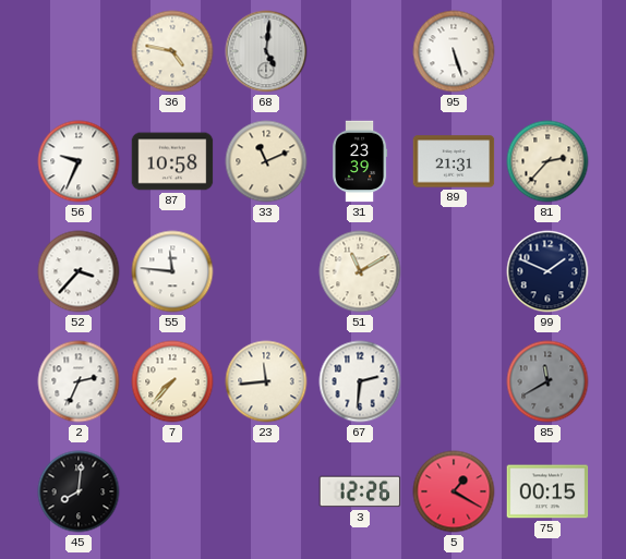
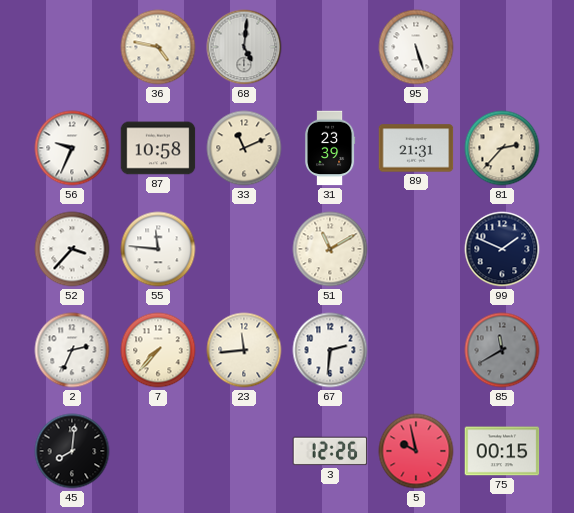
5: 1:20 -> 9:58
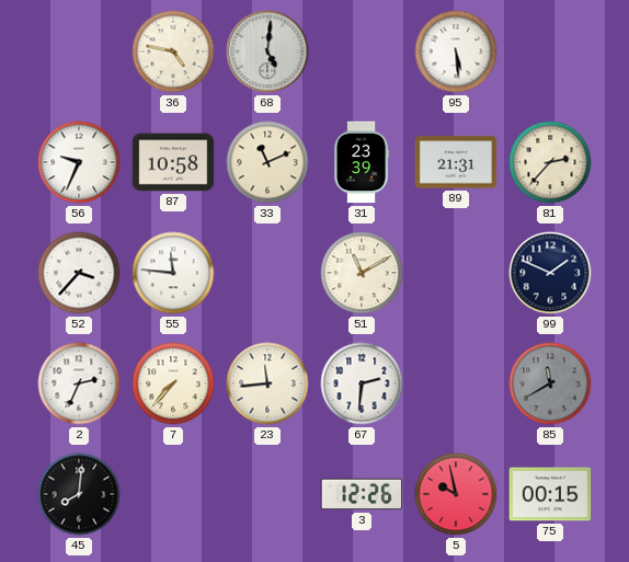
95: 5:27 -> 5:29
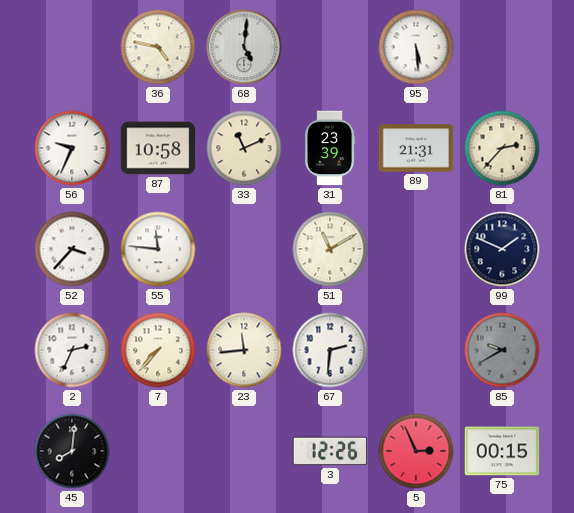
85: 11:40 -> 9:40
5: 9:58 -> 2:56
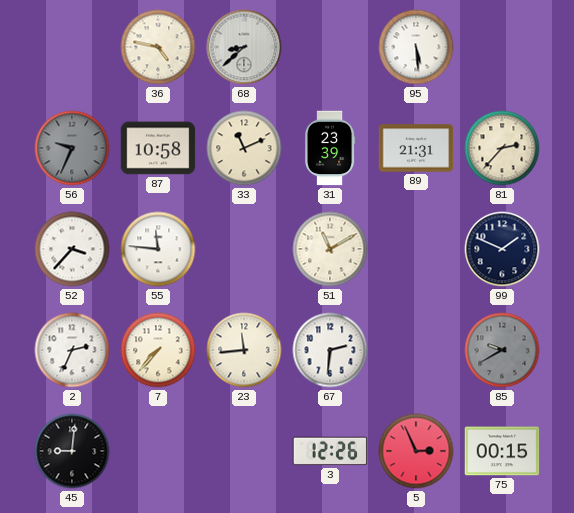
68: 5:01 -> 8:38
56 dial: white -> grey
45: 8:01 -> 9:01
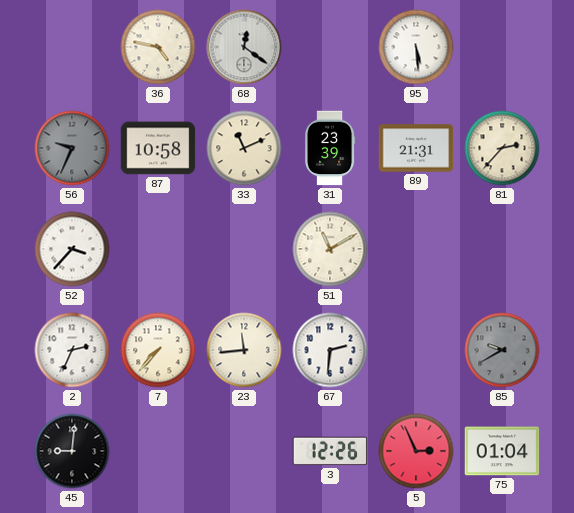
68: 8:38 -> 12:21
55: 11:46 -> none
99: 1:49 -> none
75: 00:15 -> 01:04
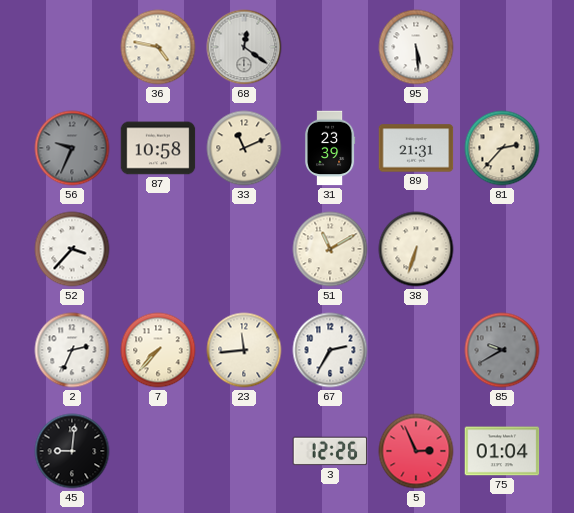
38: none -> 6:33
67: 2:31 -> 2:35
